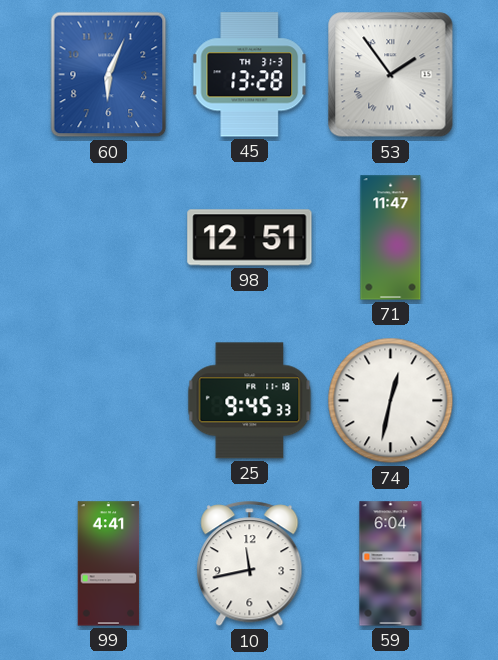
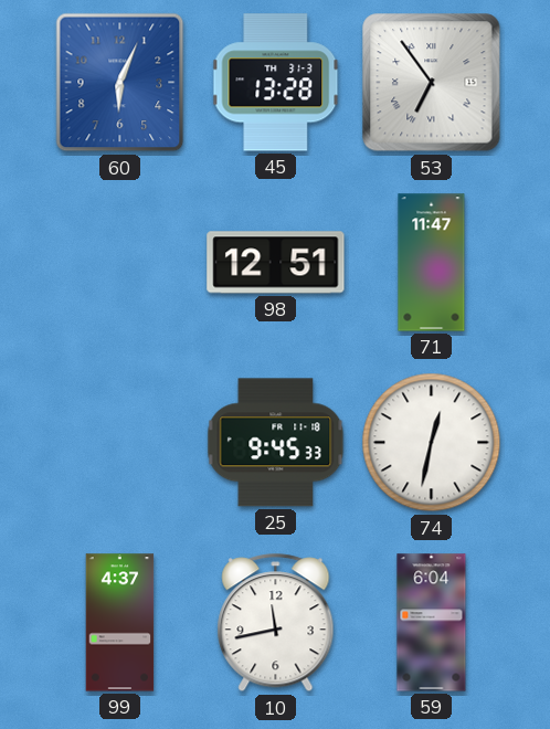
53: 1:54 -> 6:54
99: 4:41 -> 4:37
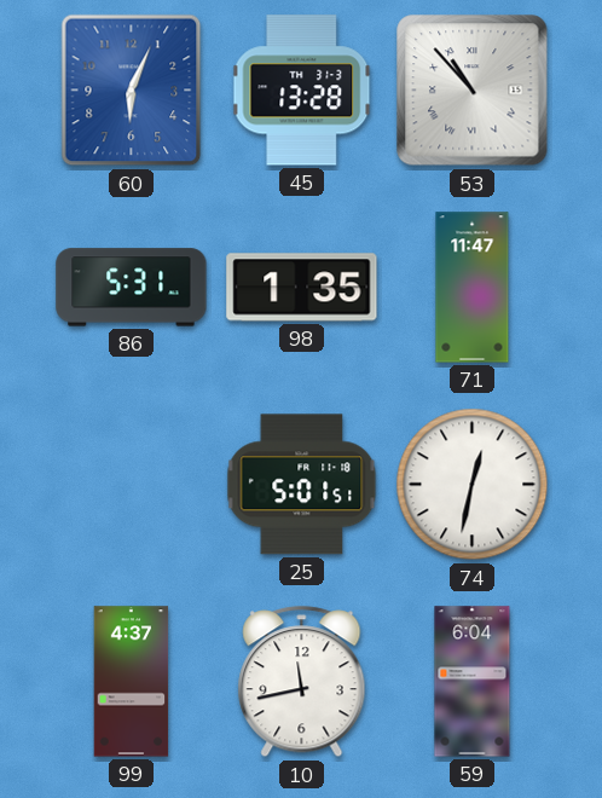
53: 6:54 -> 10:53
86: none -> 5:31
98: 12:51 -> 1:35
25: 9:45 -> 5:01
